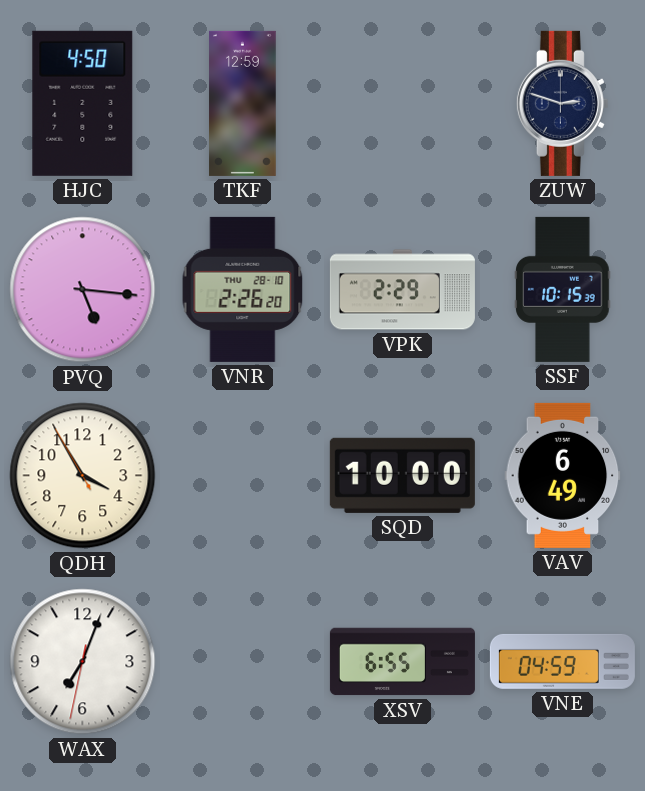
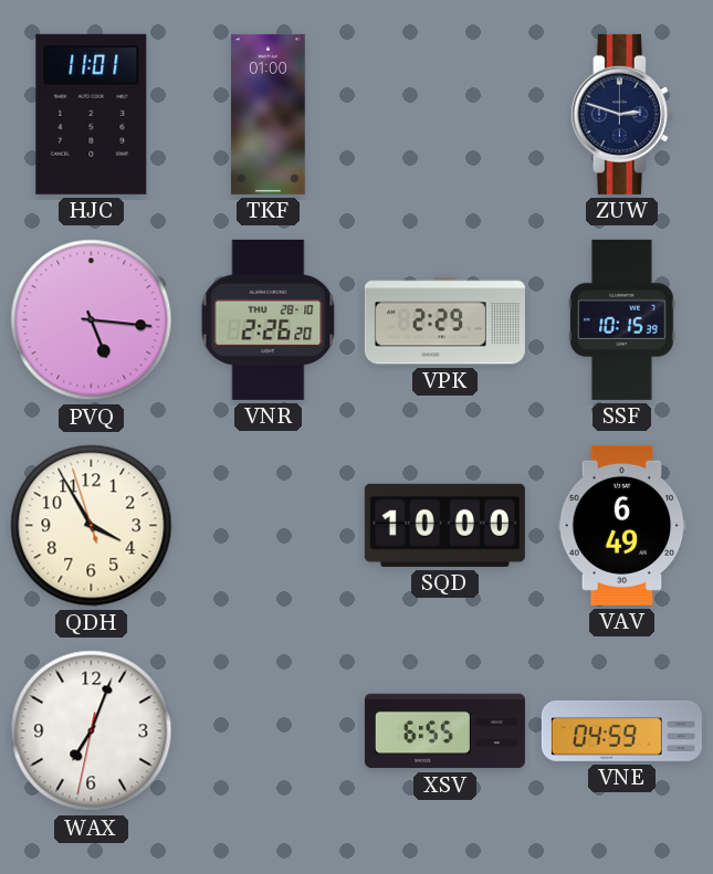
HJC: 4:50 -> 11:01
TKF: 12:59 -> 01:00
QDH: 3:54:55 -> 3:54:57
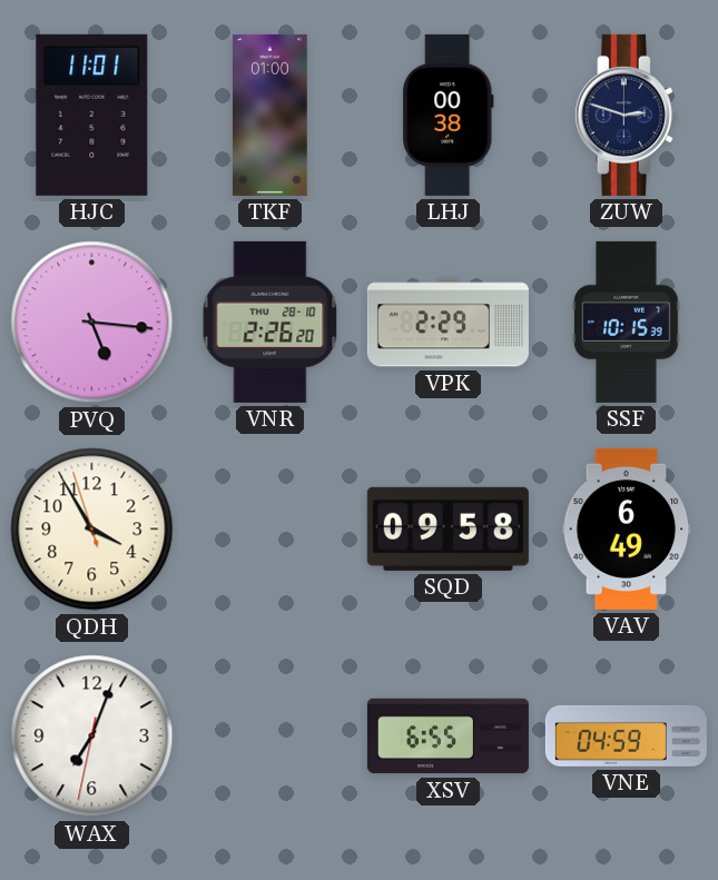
LHJ: none -> 00:38
SQD: 10:00 -> 09:58
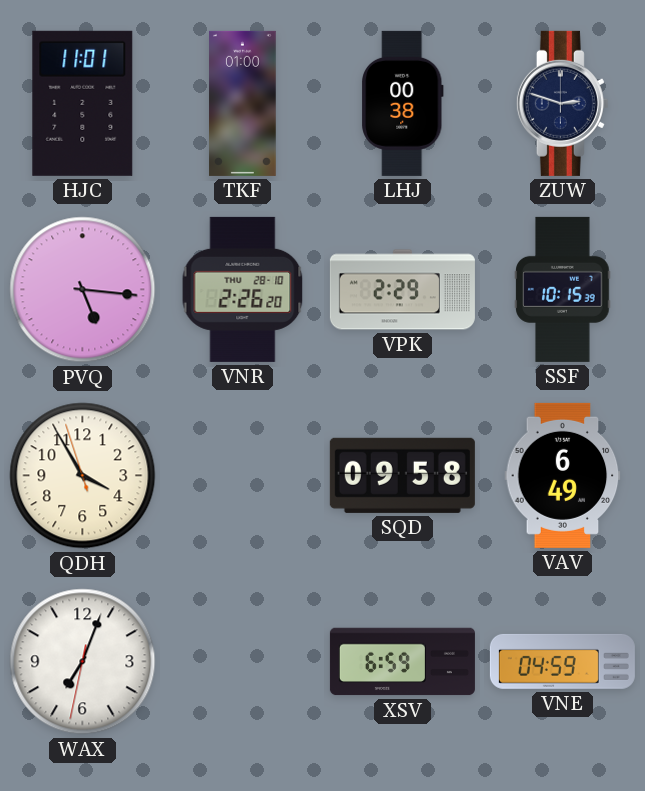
XSV: 6:55 -> 6:59
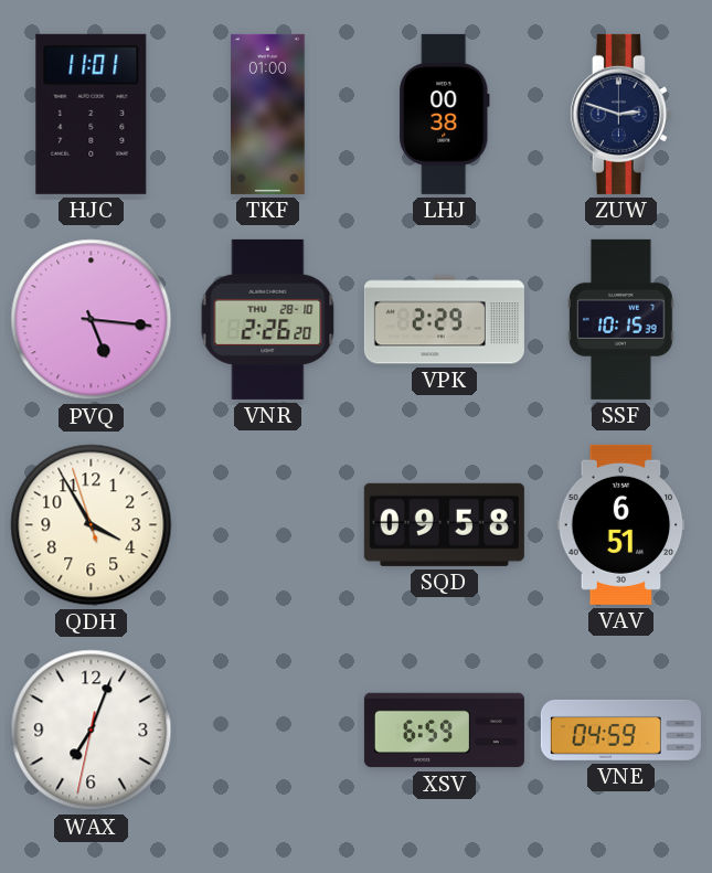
VAV: 6:49 -> 6:51
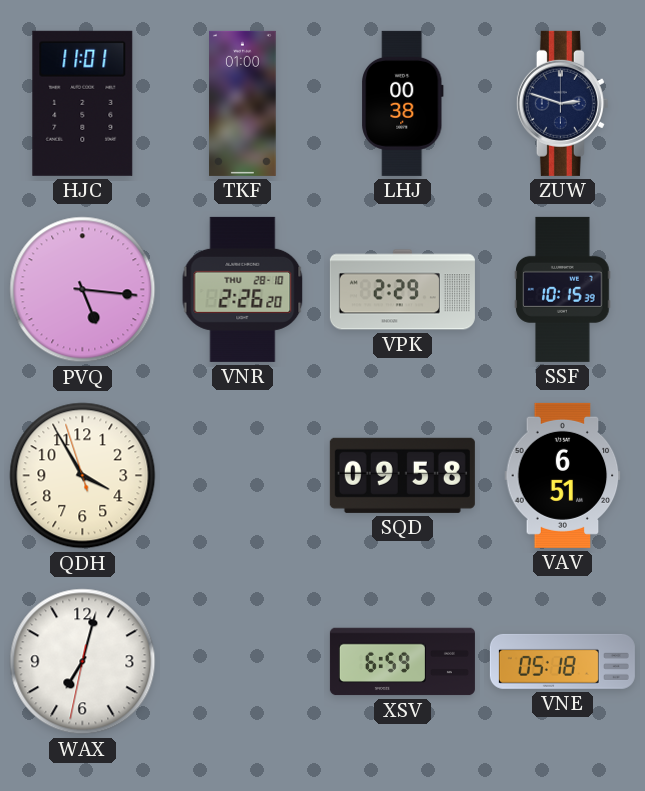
WAX: 7:03 -> 7:02
VNE: 04:59 -> 05:18
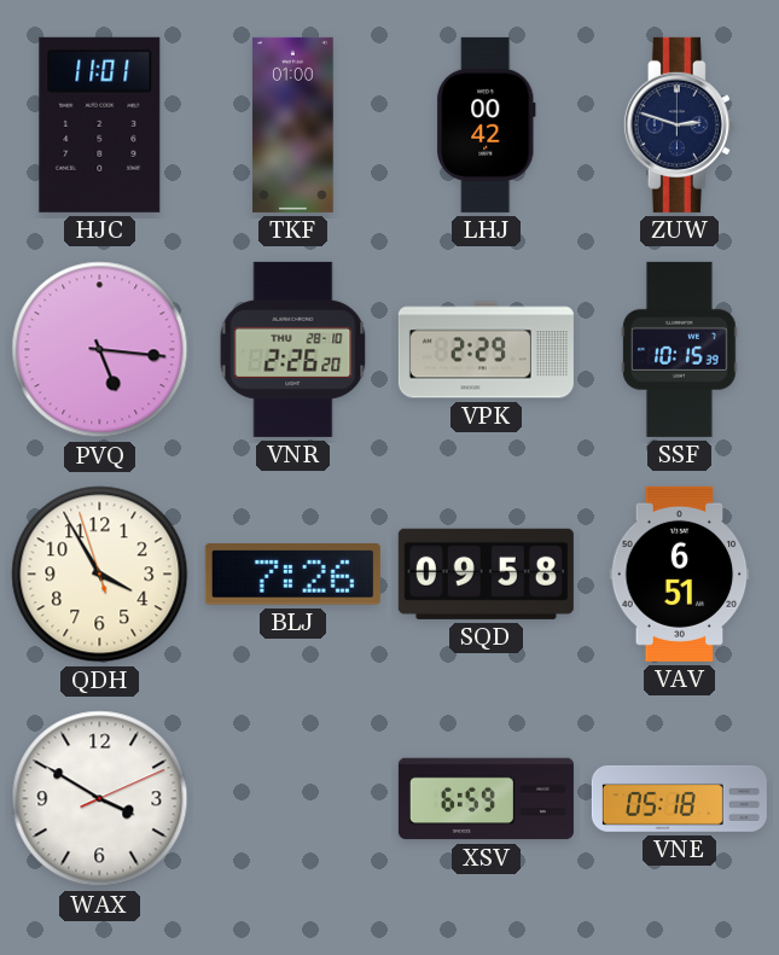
LHJ: 00:38 -> 00:42
BLJ: none -> 7:26
WAX: 7:02 -> 3:50
